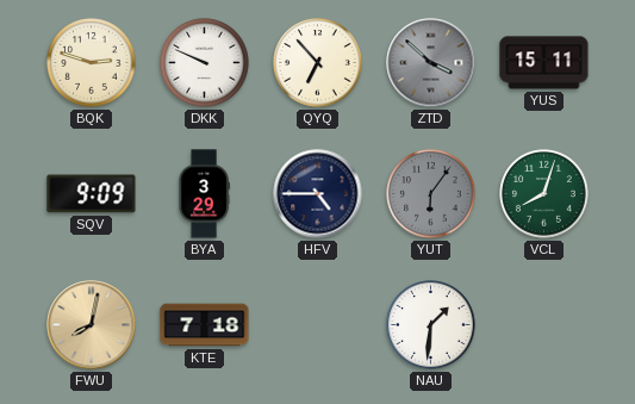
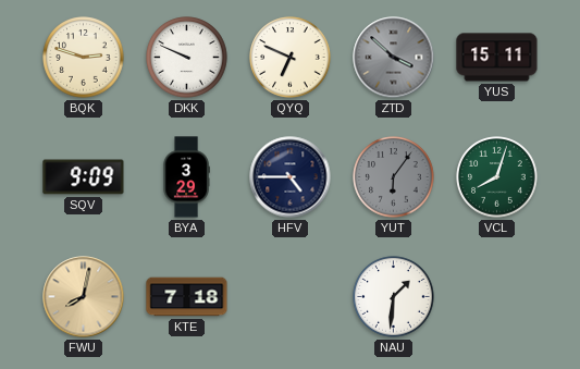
QYQ: 6:53 -> 6:49
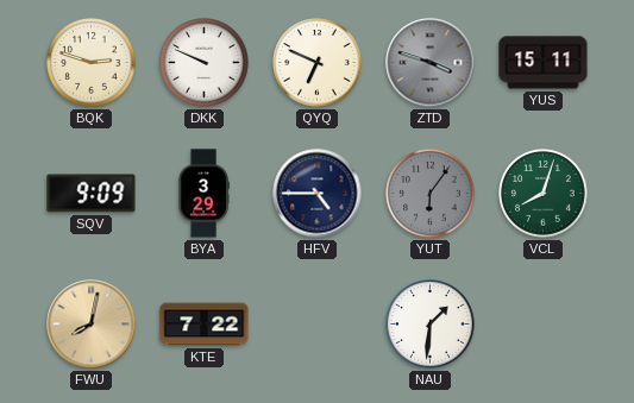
ZTD: 3:52 -> 3:48
KTE: 7:18 -> 7:22
